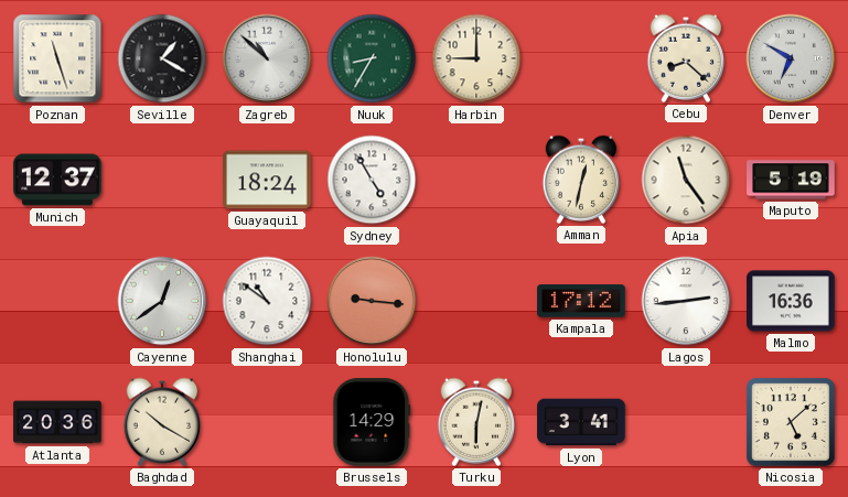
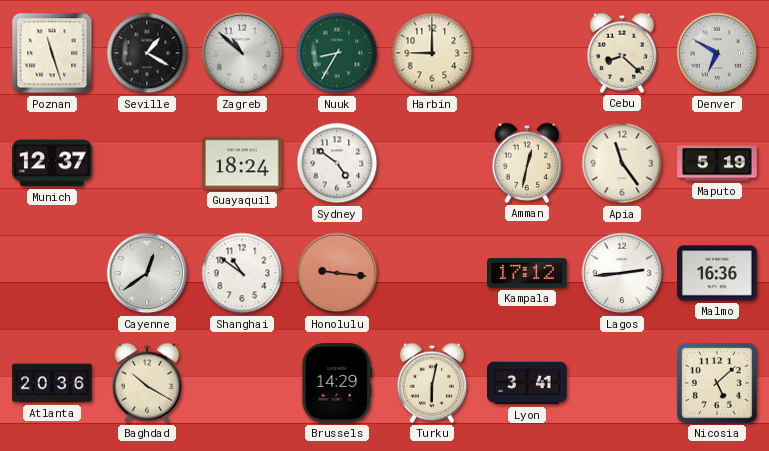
Sydney: 4:55 -> 4:51
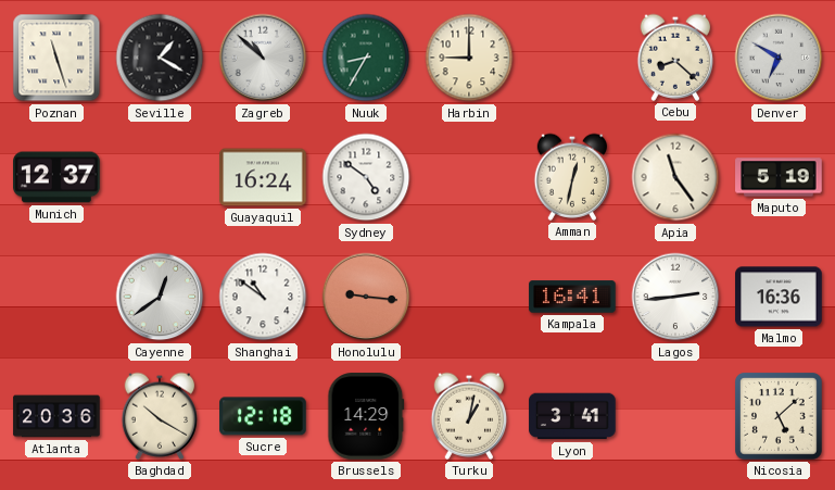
Guayaquil: 18:24 -> 16:24
Kampala: 17:12 -> 16:41
Sucre: none -> 12:18
Turku: 6:02 -> 1:02
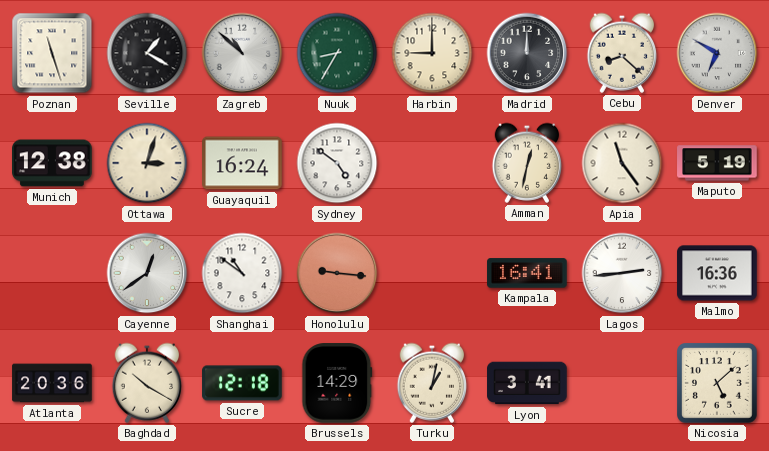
Madrid: none -> 12:00
Munich: 12:37 -> 12:38
Ottawa: none -> 3:03
